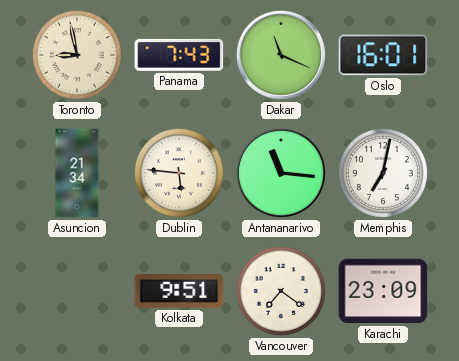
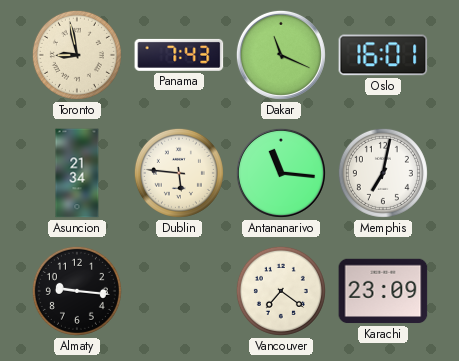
Almaty: none -> 9:16
Kolkata: 9:51 -> none
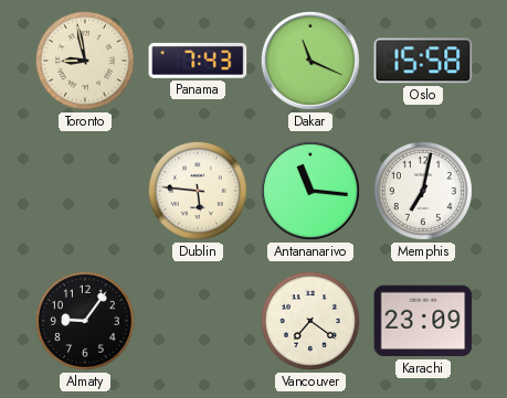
Oslo: 16:01 -> 15:58
Asuncion: 21:34 -> none
Almaty: 9:16 -> 9:06
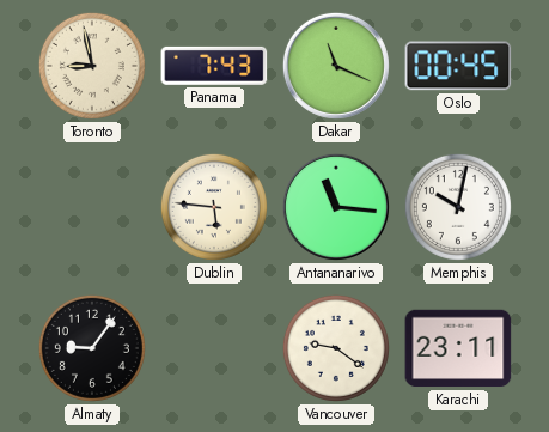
Oslo: 15:58 -> 00:45
Memphis: 7:02 -> 10:02
Vancouver: 7:21 -> 9:21
Karachi: 23:09 -> 23:11
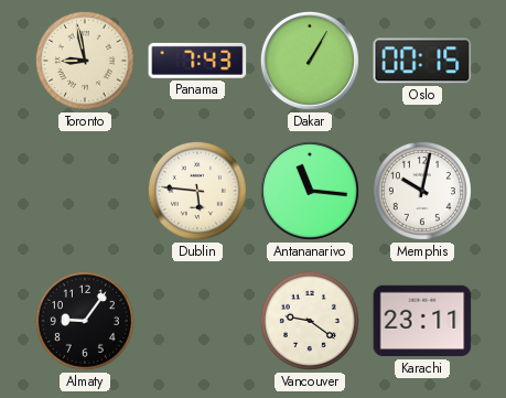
Dakar: 11:19 -> 1:05
Oslo: 00:45 -> 00:15
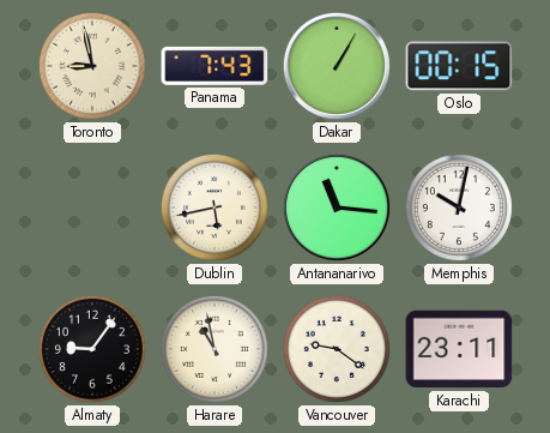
Dublin: 5:46 -> 5:43
Harare: none -> 10:58
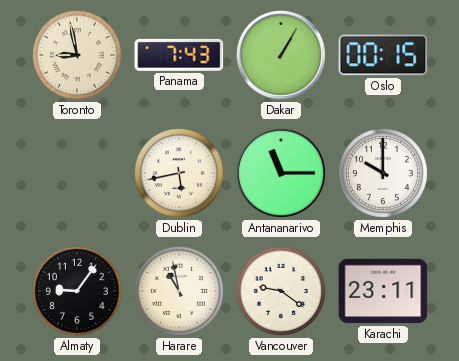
Antananarivo: 11:16 -> 11:15
Memphis: 10:02 -> 10:00
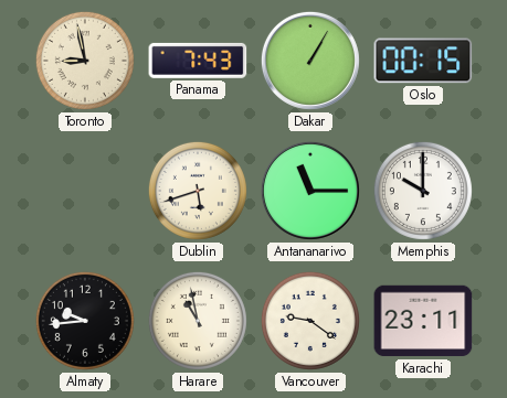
Dublin: 5:43 -> 5:42
Almaty: 9:06 -> 9:44
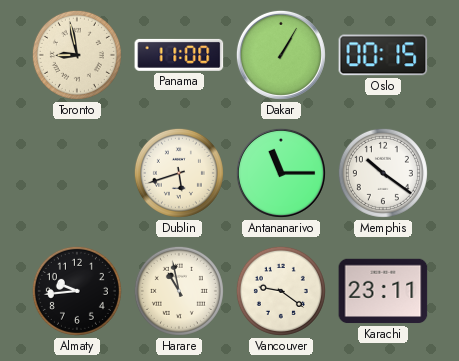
Panama: 7:43 -> 11:00
Memphis: 10:00 -> 10:21
